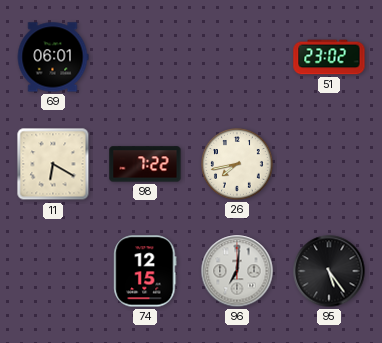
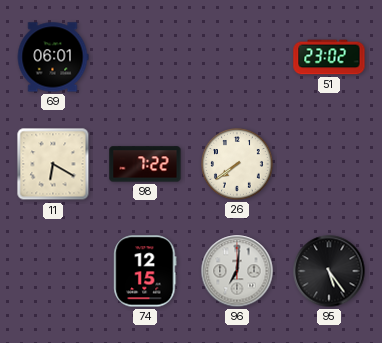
26: 7:43 -> 7:39
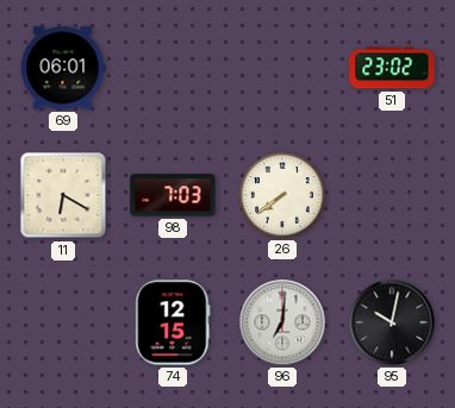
98: 7:22 -> 7:03
95: 5:24 -> 10:02
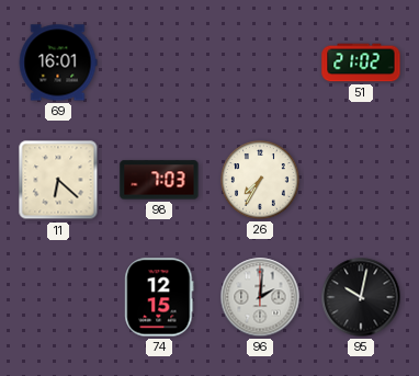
69: 06:01 -> 16:01
51: 23:02 -> 21:02
11: 6:20 -> 6:22
26: 7:39 -> 7:35
96: 7:01 -> 2:01
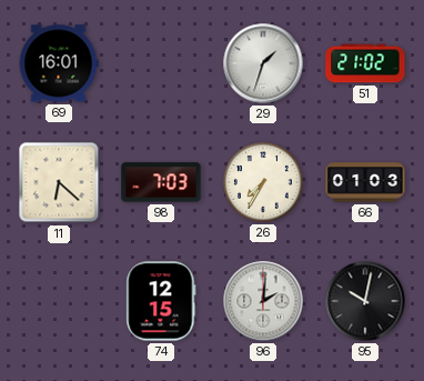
29: none -> 1:33
66: none -> 01:03
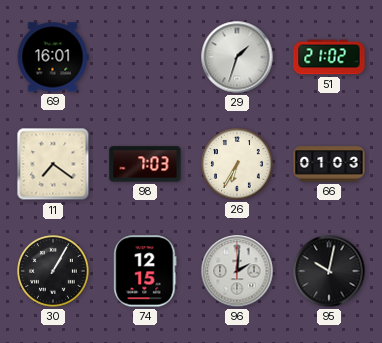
11: 6:22 -> 7:21
26: 7:35 -> 6:35
30: none -> 1:05
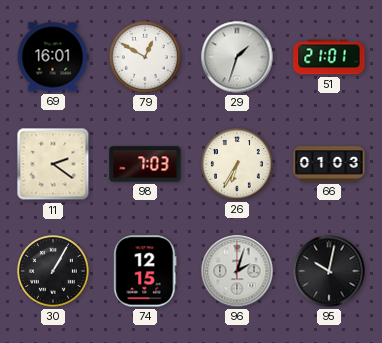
79: none -> 12:50
51: 21:02 -> 21:01
11: 7:21 -> 2:21
96: 2:01 -> 2:03
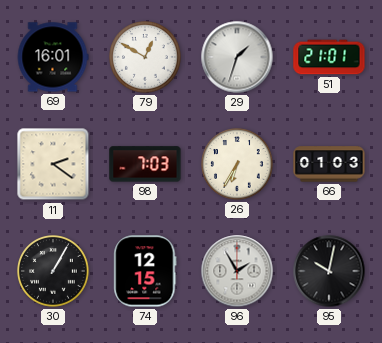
96: 2:03 -> 1:55
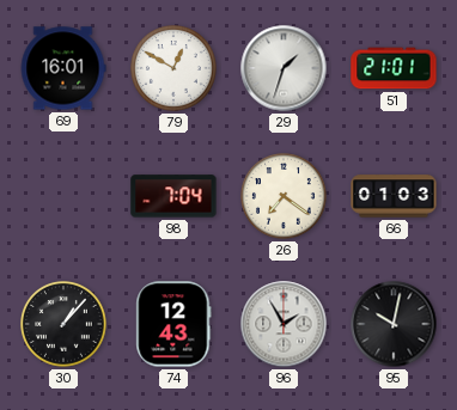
11: 2:21 -> none
98: 7:03 -> 7:04
26: 6:35 -> 7:21
30: 1:05 -> 1:07
74: 12:15 -> 12:43
